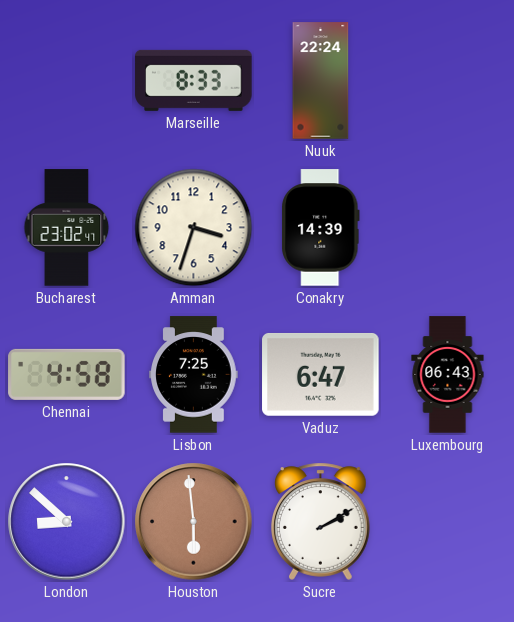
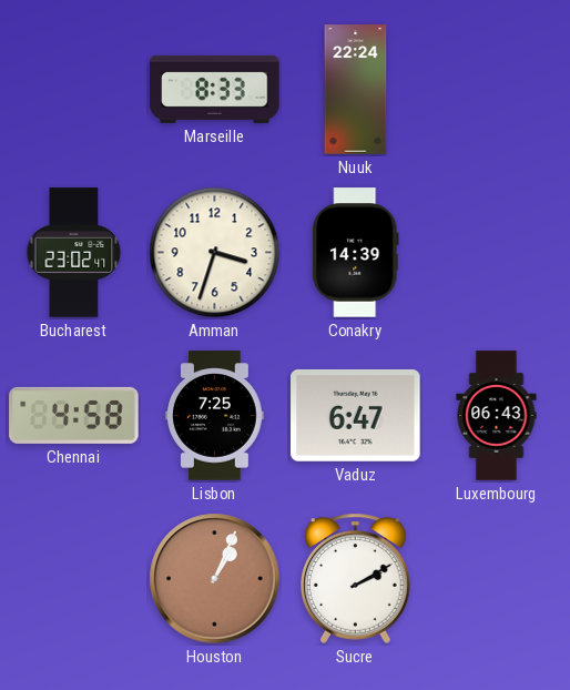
London: 8:52 -> none
Houston: 5:59 -> 1:04
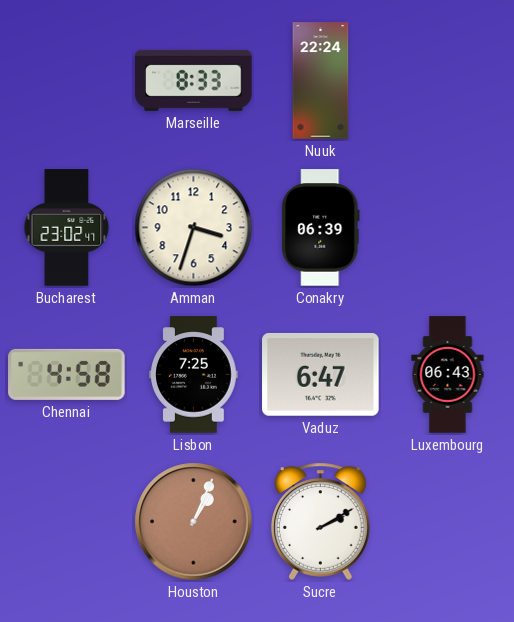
Conakry: 14:39 -> 06:39
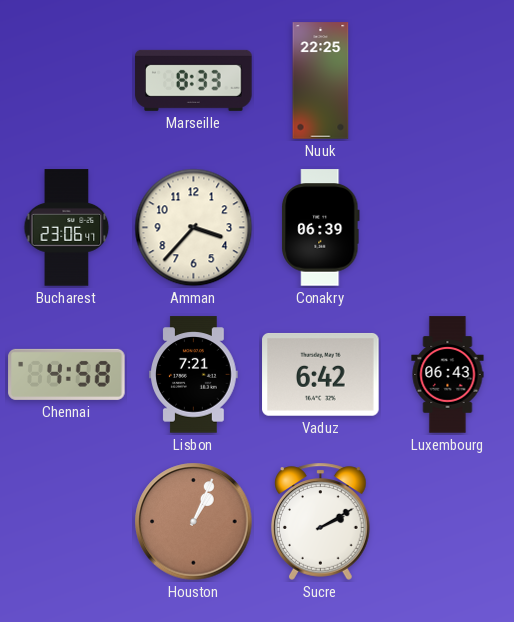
Nuuk: 22:24 -> 22:25
Bucharest: 23:02 -> 23:06
Amman: 3:33 -> 3:37
Lisbon: 7:25 -> 7:21
Vaduz: 6:47 -> 6:42
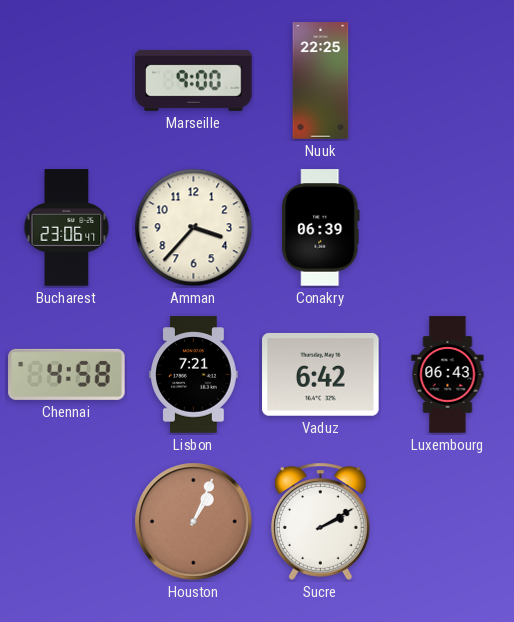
Marseille: 8:33 -> 9:00
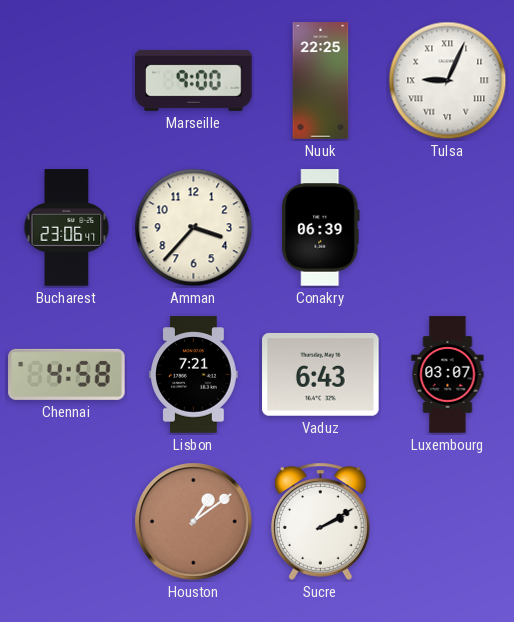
Tulsa: none -> 9:04
Vaduz: 6:42 -> 6:43
Luxembourg: 06:43 -> 03:07
Houston: 1:04 -> 1:09
